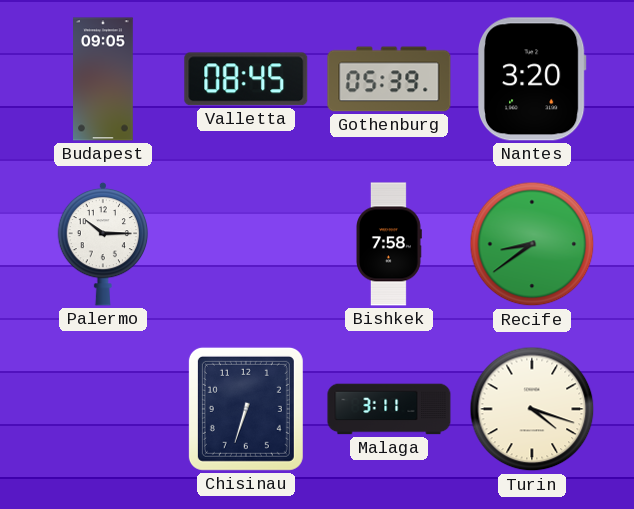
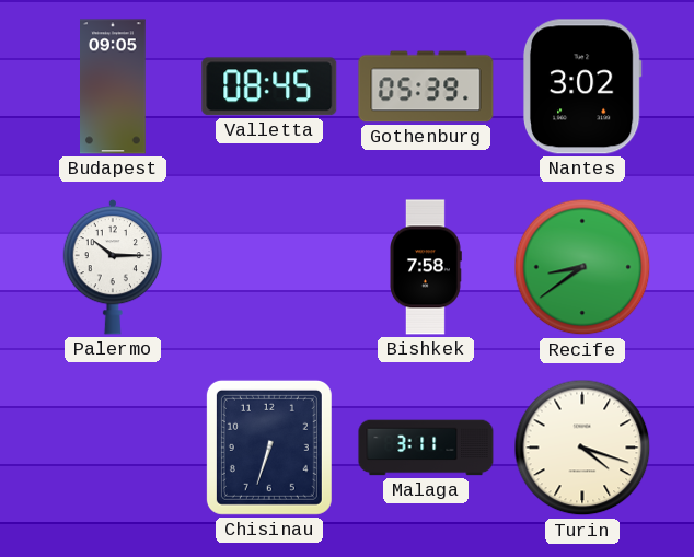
Nantes: 3:20 -> 3:02
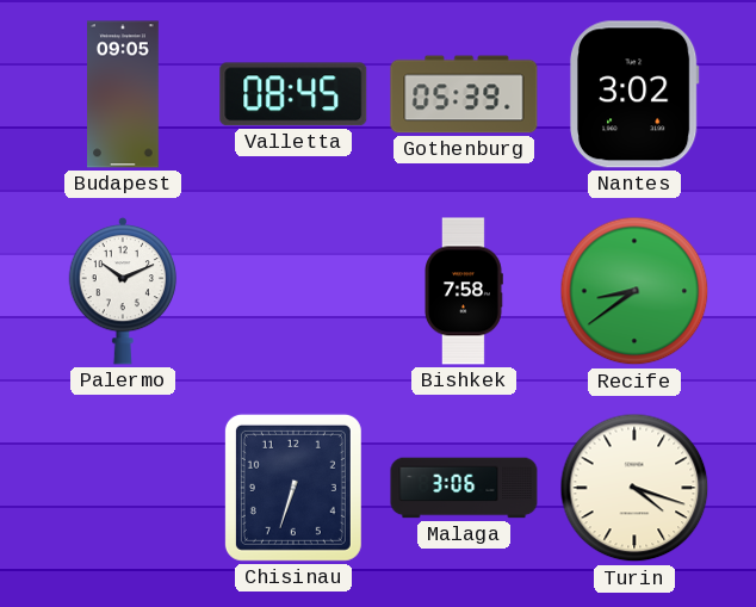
Palermo: 10:15 -> 10:11
Malaga: 3:11 -> 3:06
